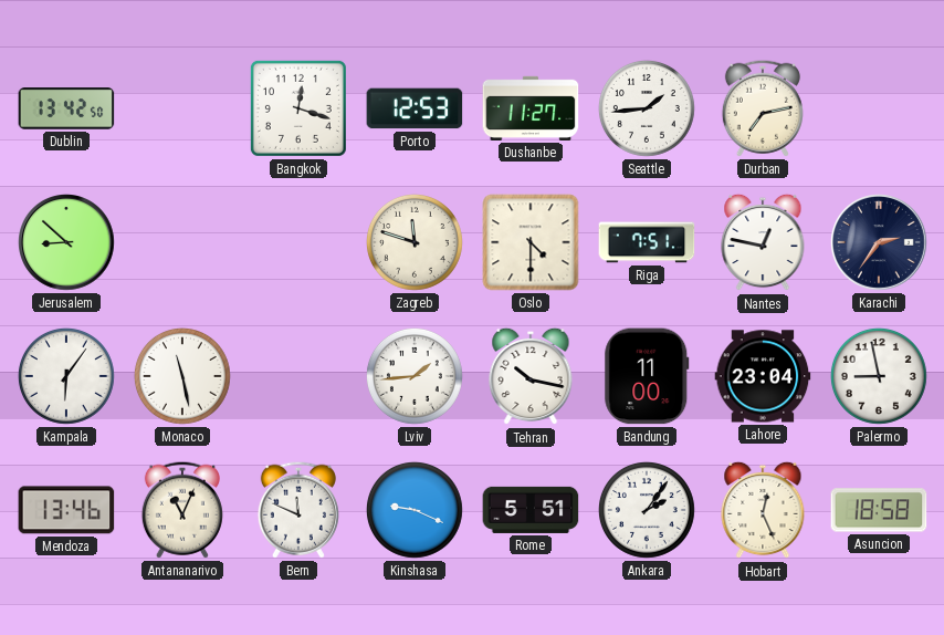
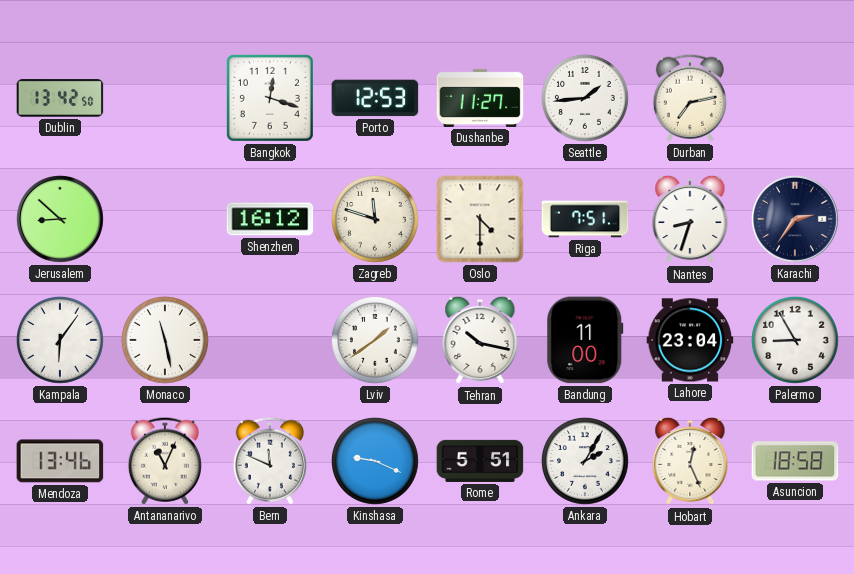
Shenzhen: none -> 16:12
Nantes: 12:47 -> 8:33
Lviv: 1:44 -> 1:39
Palermo: 8:58 -> 8:55
Ankara: 2:06 -> 2:05
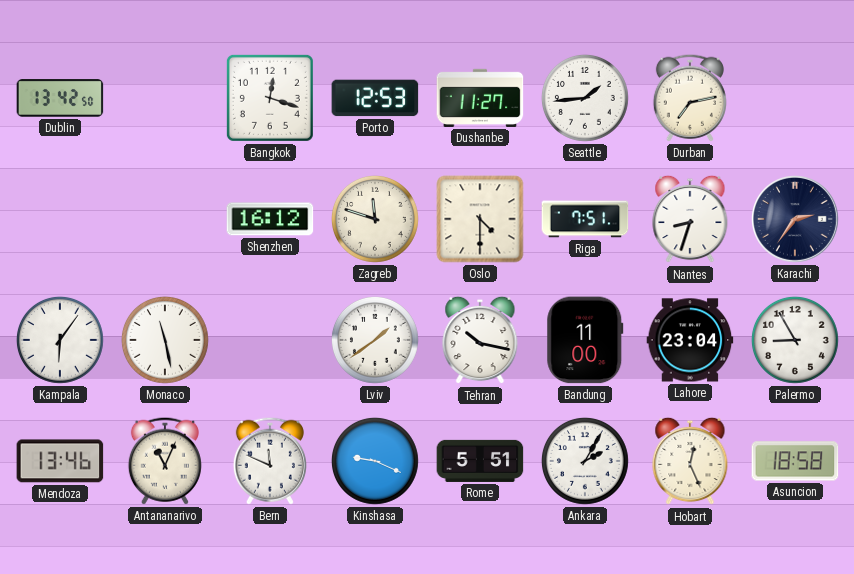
Jerusalem: 8:52 -> none
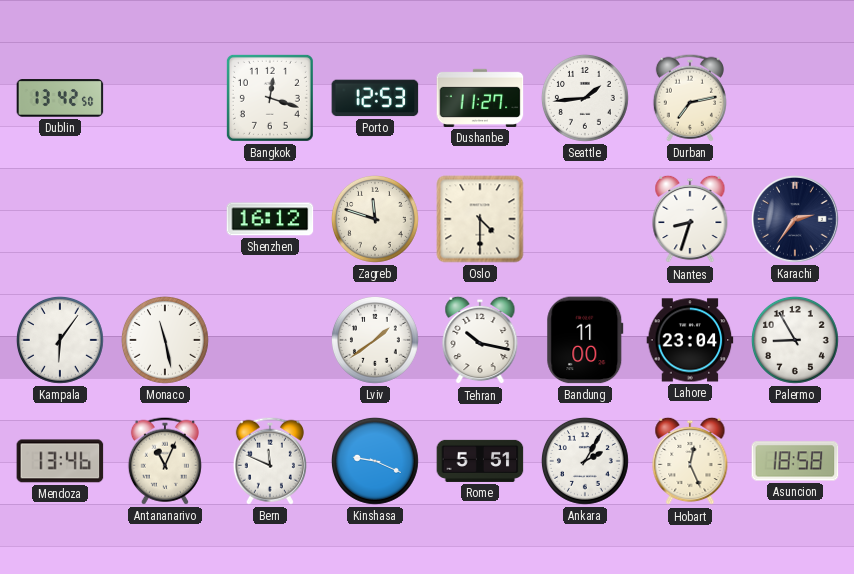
Riga: 7:51 -> none
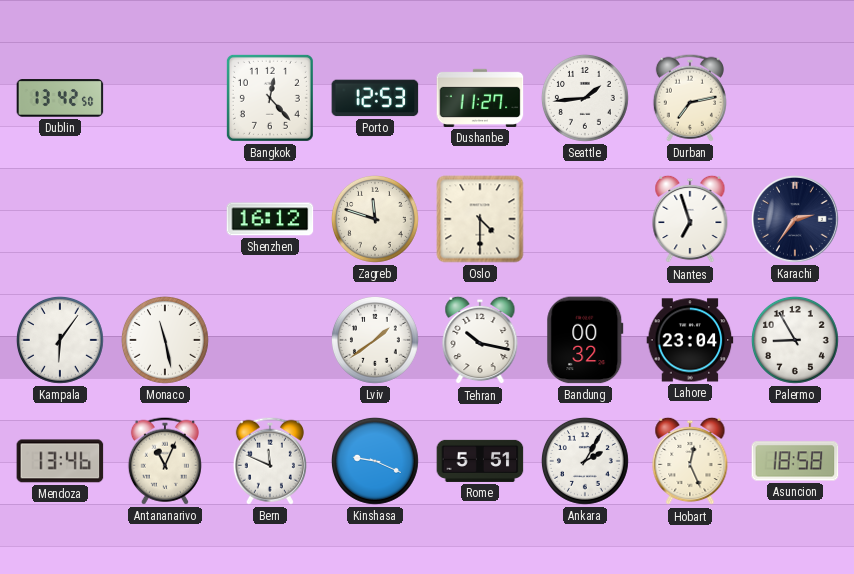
Bangkok: 12:18 -> 12:23
Nantes: 8:33 -> 6:57
Bandung: 11:00 -> 00:32
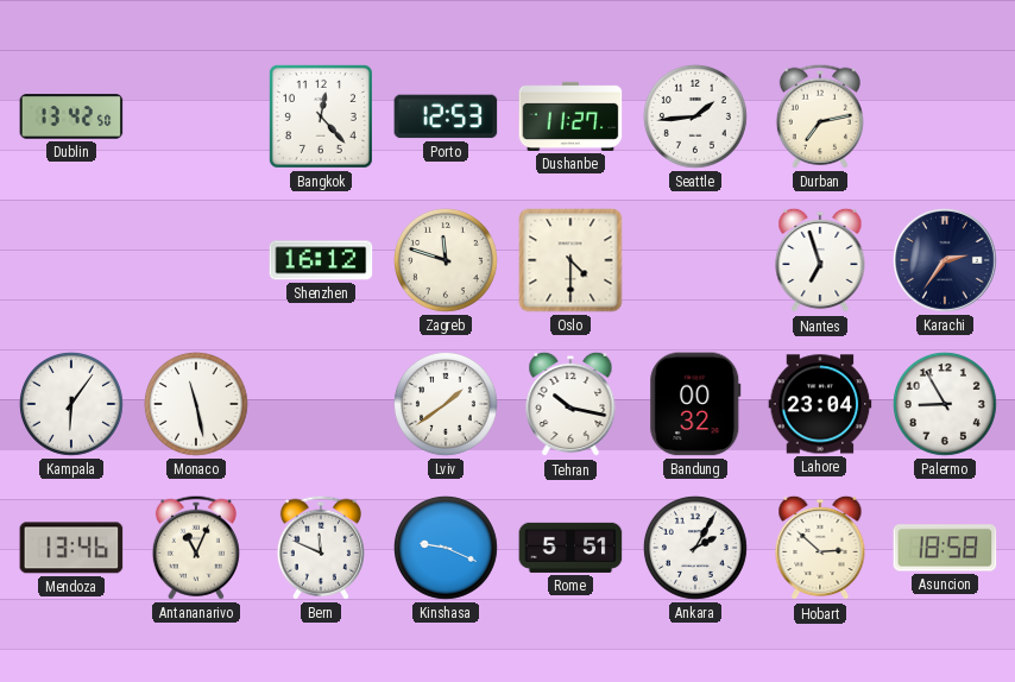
Hobart: 12:26 -> 2:52
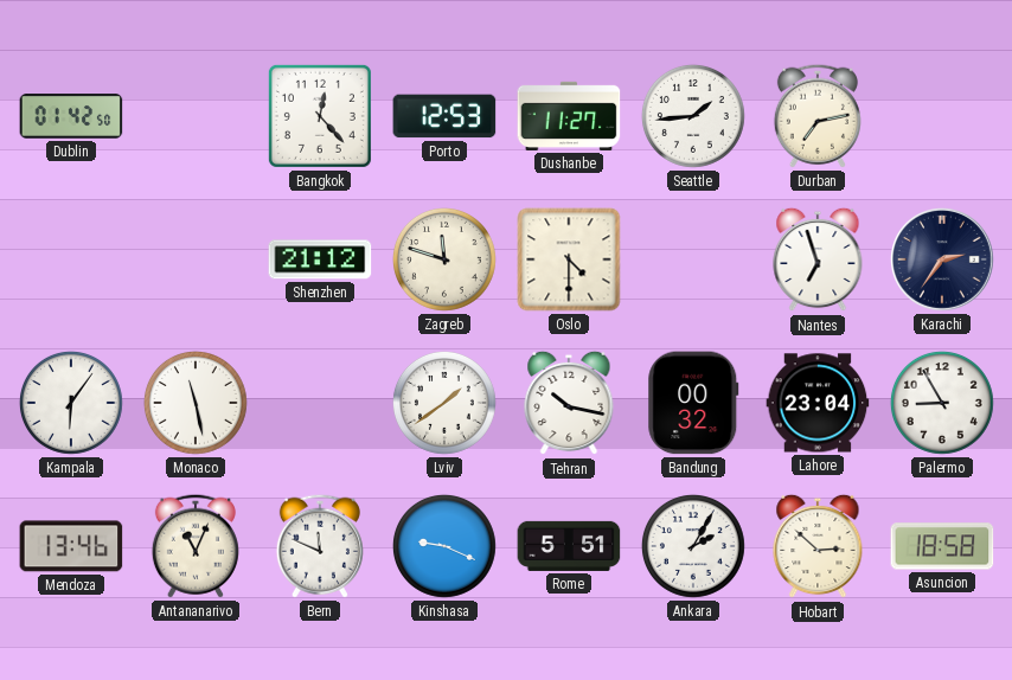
Dublin: 13:42 -> 01:42
Shenzhen: 16:12 -> 21:12
